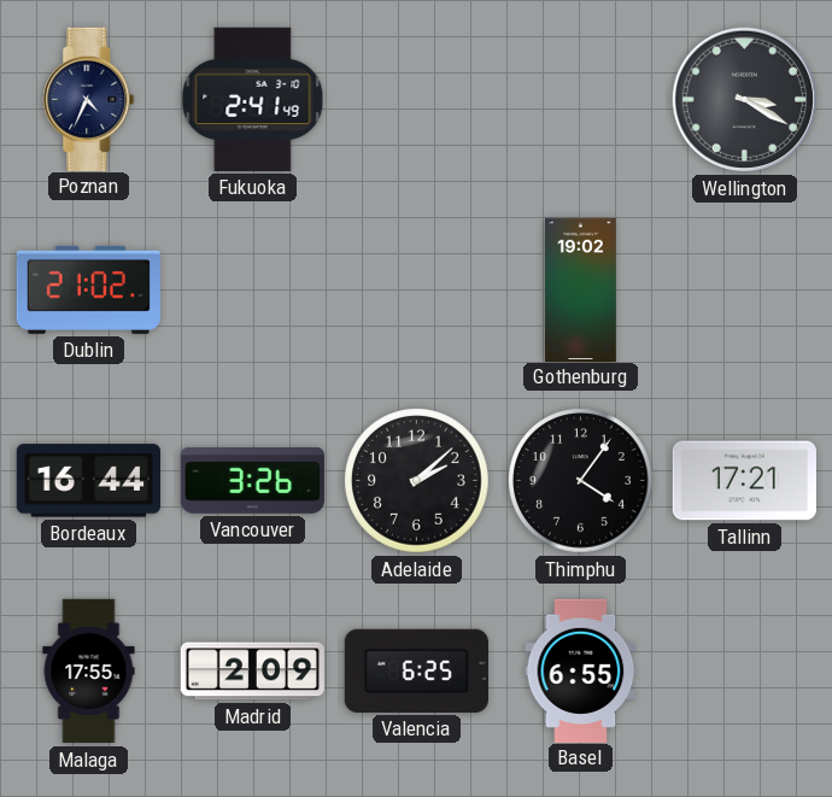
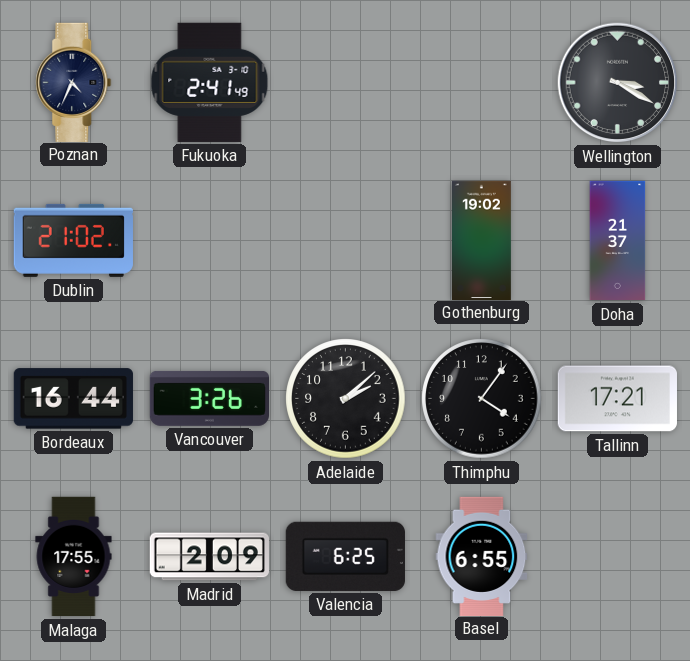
Doha: none -> 21:37
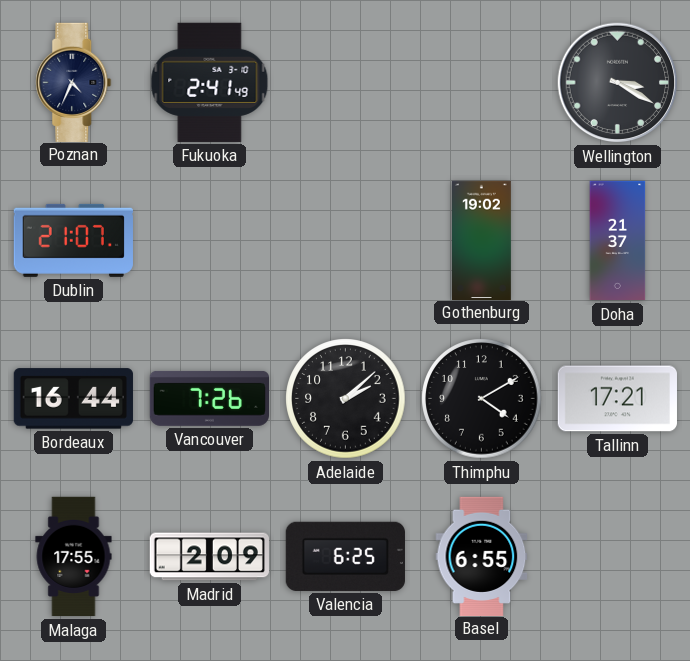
Dublin: 21:02 -> 21:07
Vancouver: 3:26 -> 7:26
Thimphu: 4:06 -> 4:10
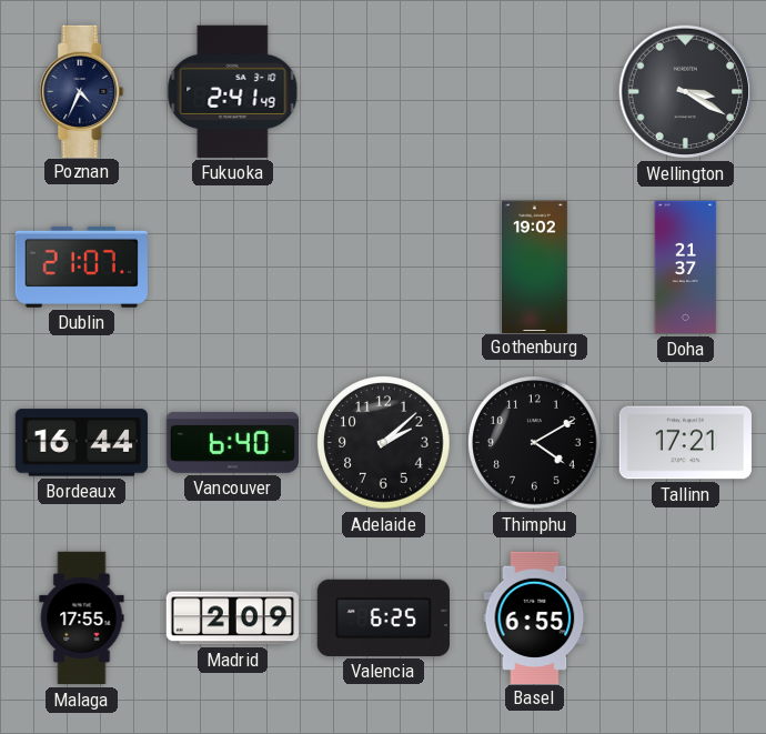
Vancouver: 7:26 -> 6:40
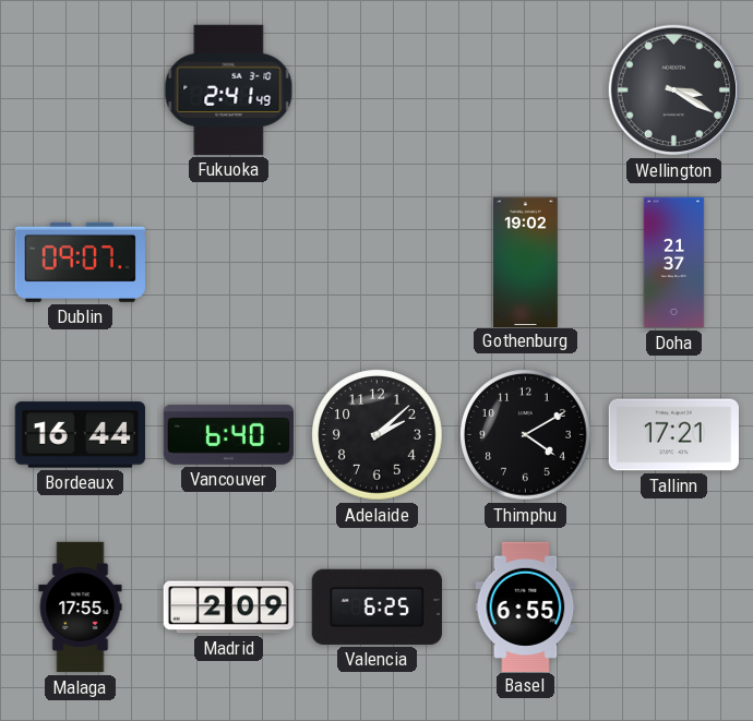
Poznan: 4:34 -> none
Dublin: 21:07 -> 09:07
